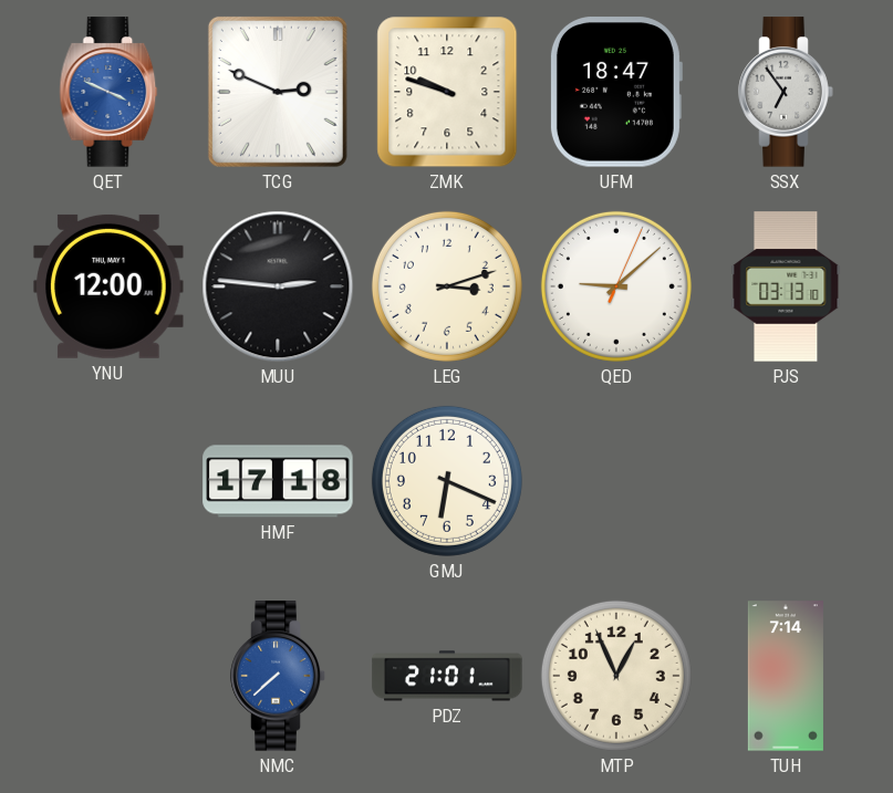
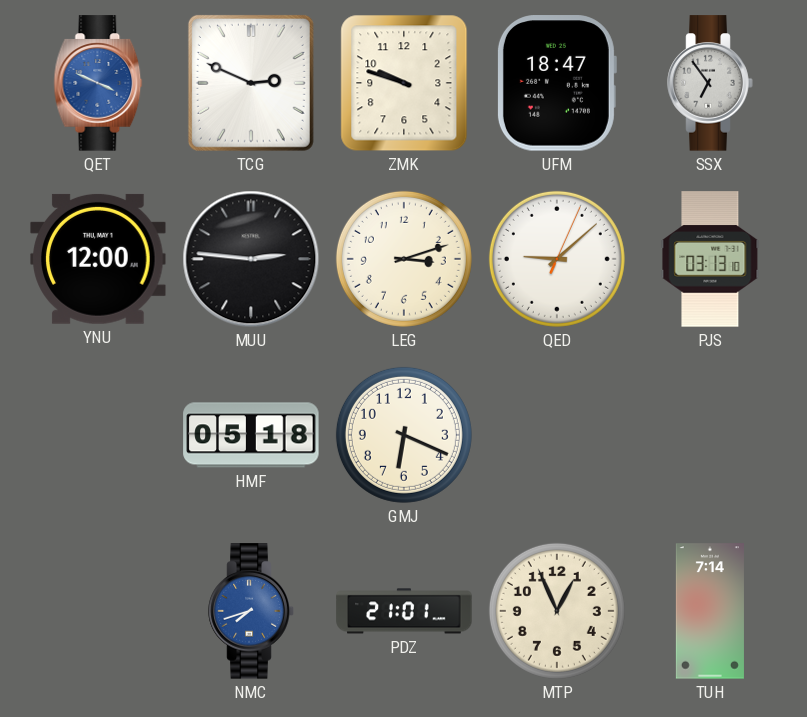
HMF: 17:18 -> 05:18
NMC: 7:38 -> 7:42
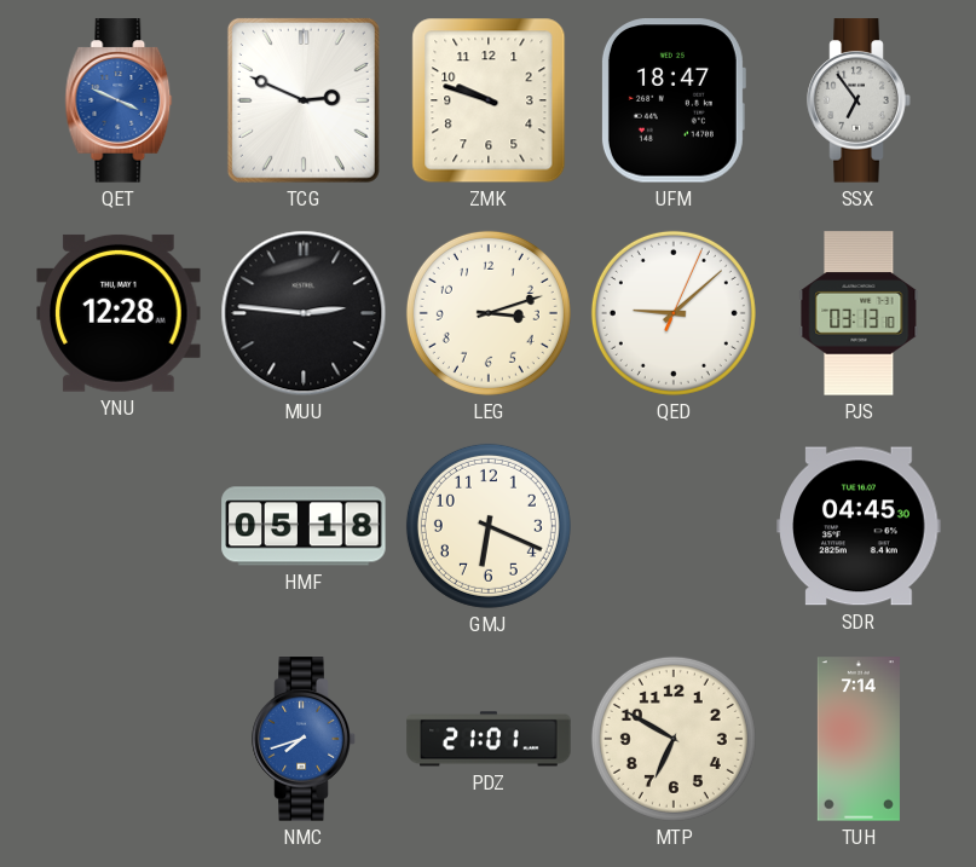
YNU: 12:00 -> 12:28
SDR: none -> 04:45
MTP: 12:56 -> 6:50
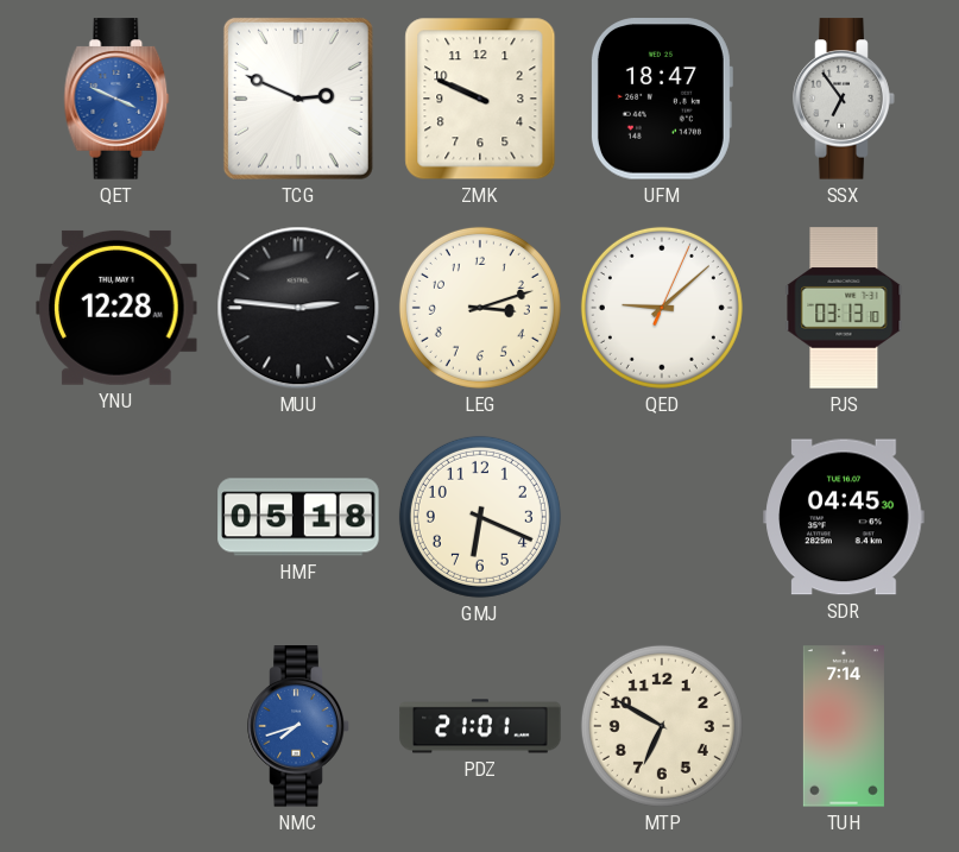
ZMK: 9:48 -> 9:49
